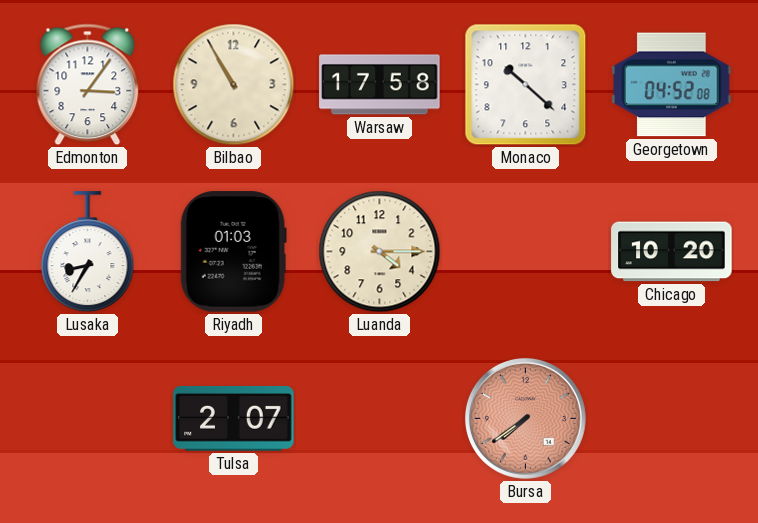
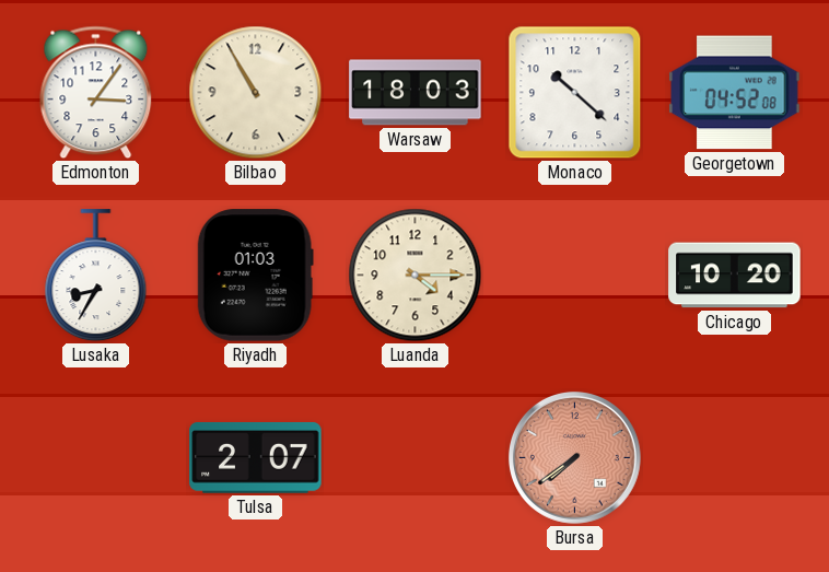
Warsaw: 17:58 -> 18:03
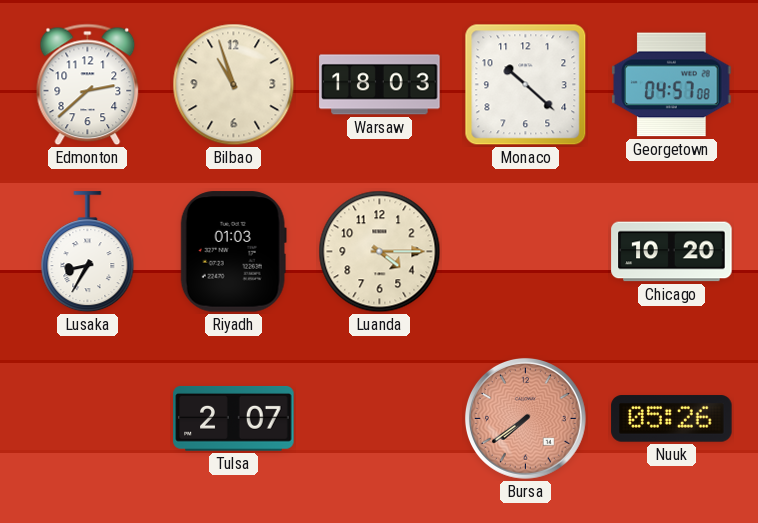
Edmonton: 3:06 -> 2:38
Bilbao: 10:55 -> 10:57
Georgetown: 04:52 -> 04:57
Nuuk: none -> 05:26
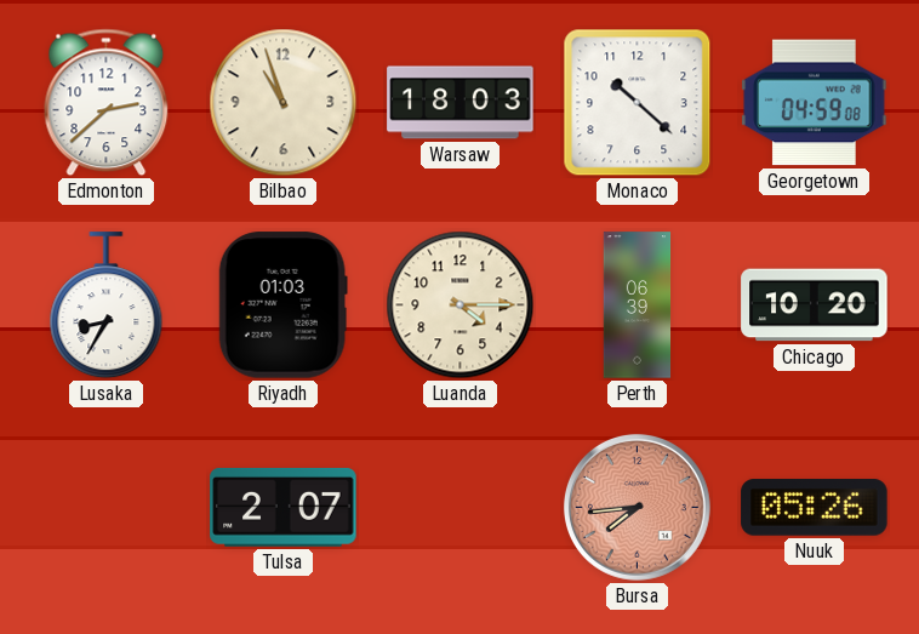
Georgetown: 04:57 -> 04:59
Perth: none -> 06:39
Bursa: 7:39 -> 7:44
